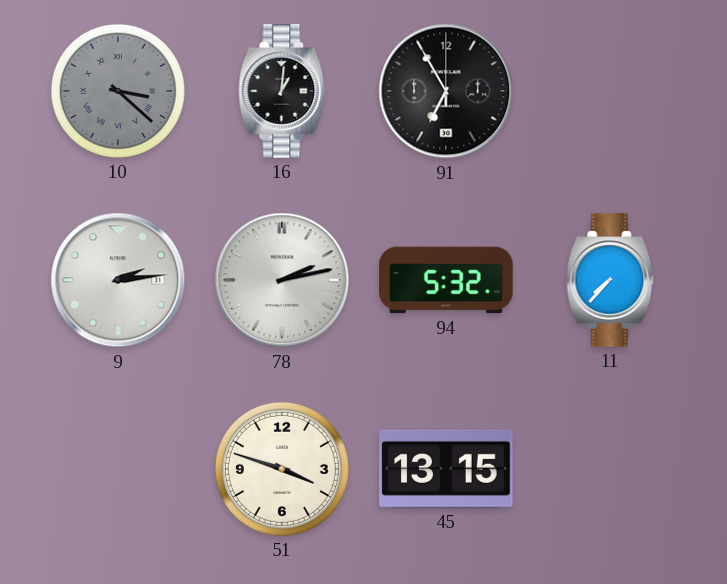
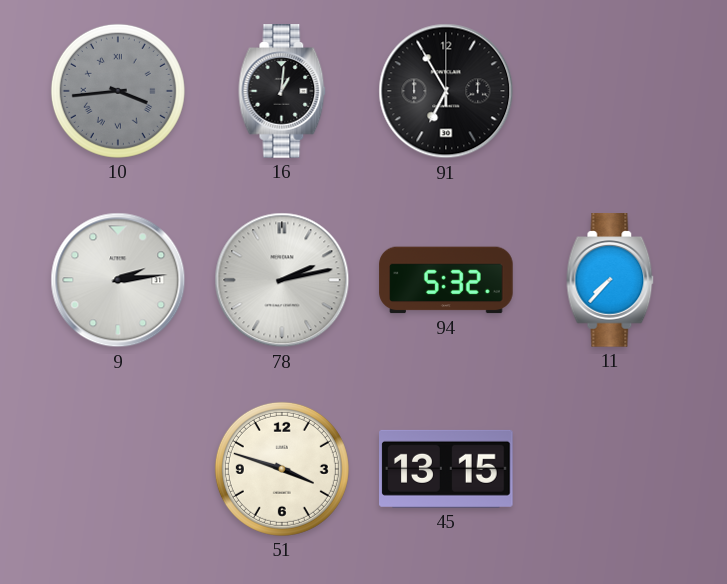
10: 3:22 -> 3:44
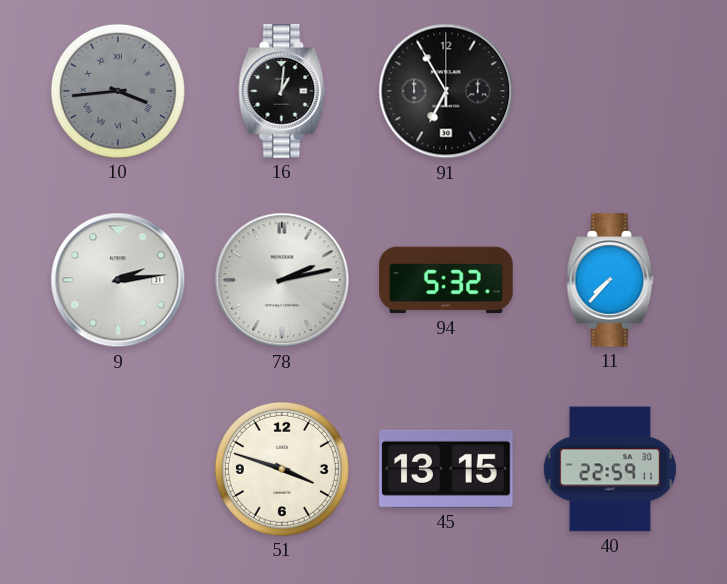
40: none -> 22:59
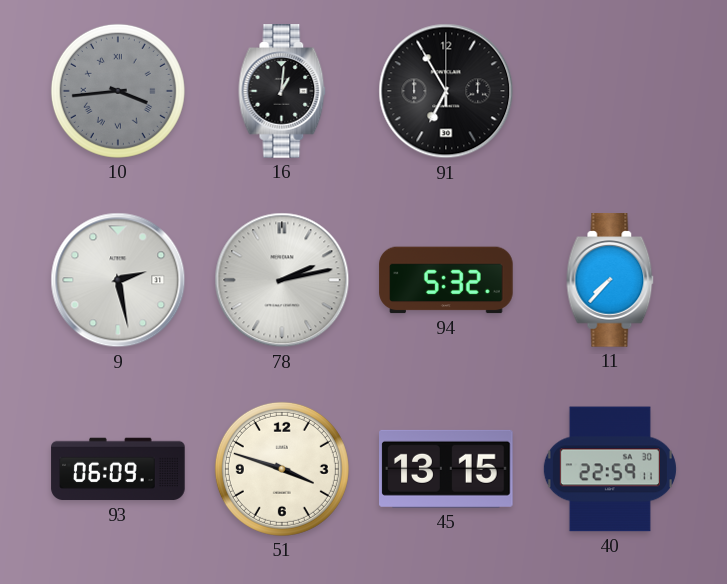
9: 2:14 -> 2:28
93: none -> 06:09
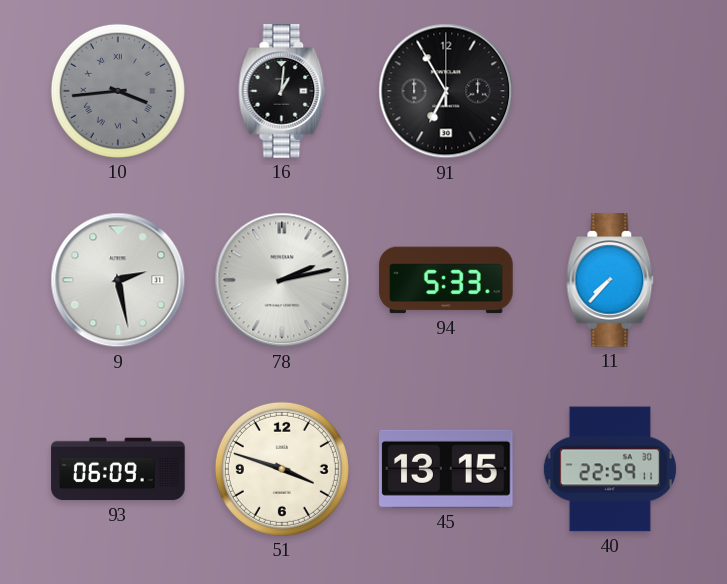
94: 5:32 -> 5:33
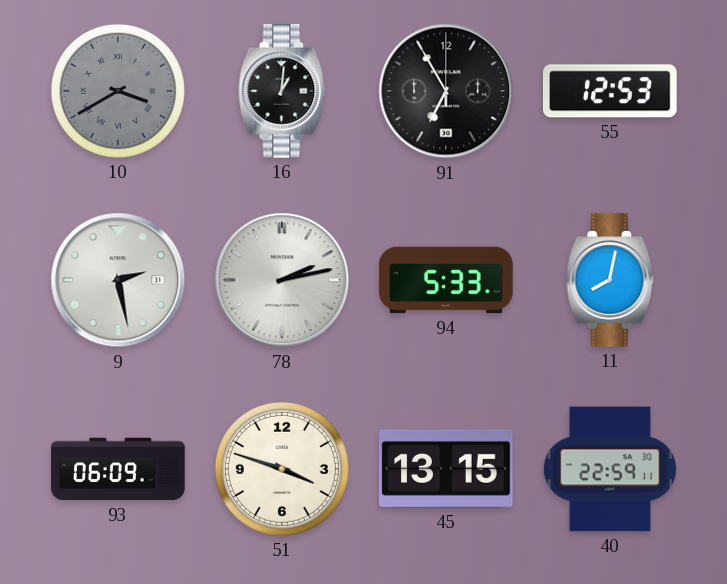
10: 3:44 -> 3:40
55: none -> 12:53
11: 7:37 -> 8:02
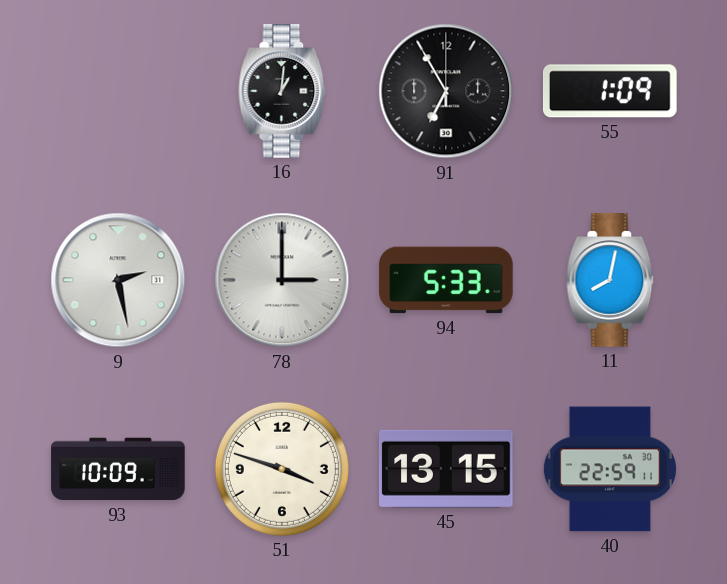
10: 3:40 -> none
55: 12:53 -> 1:09
78: 2:13 -> 3:00
93: 06:09 -> 10:09
